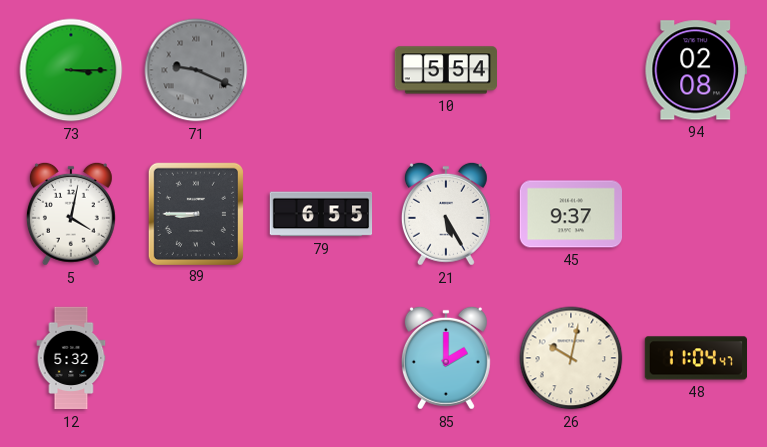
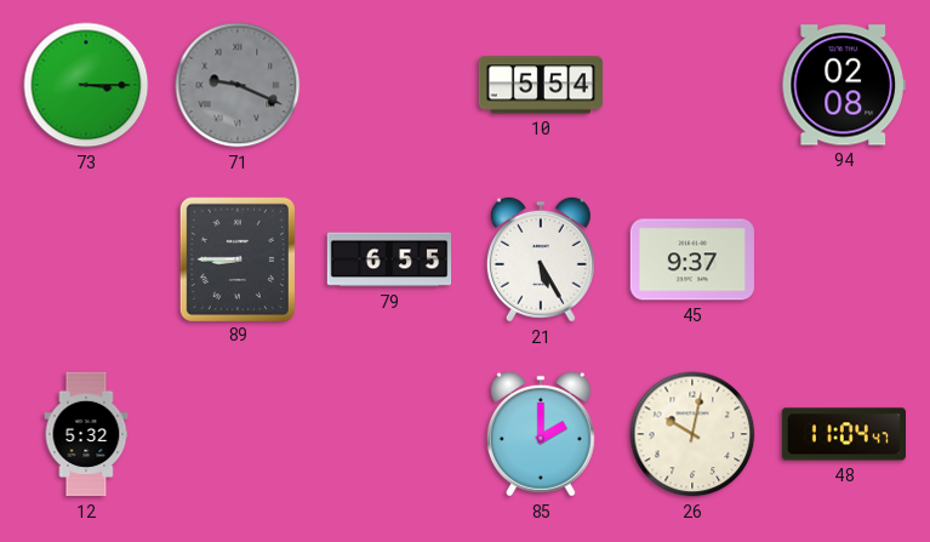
5: 4:02 -> none
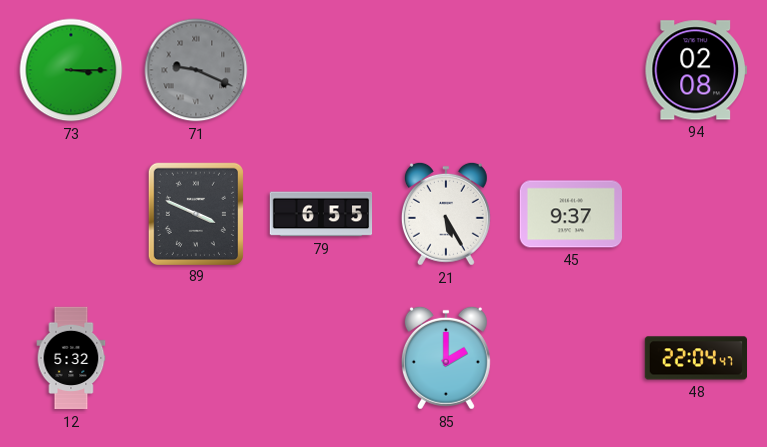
10: 5:54 -> none
89: 8:45 -> 3:49
26: 10:02 -> none
48: 11:04 -> 22:04
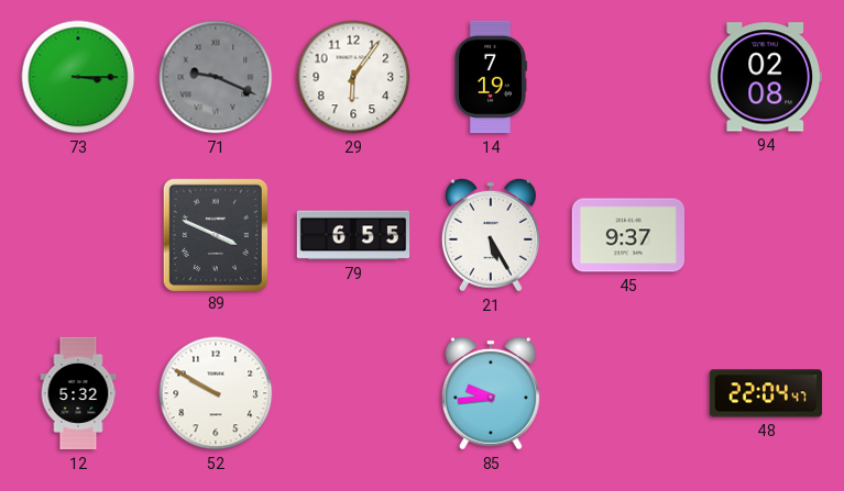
29: none -> 6:06
14: none -> 7:19
52: none -> 9:50
85: 2:00 -> 9:44
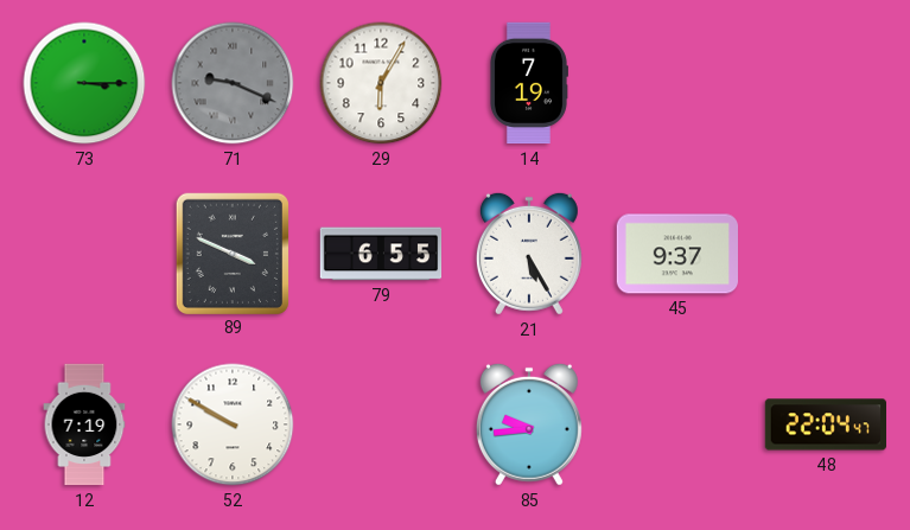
29: 6:06 -> 6:05
94: 02:08 -> none
12: 5:32 -> 7:19
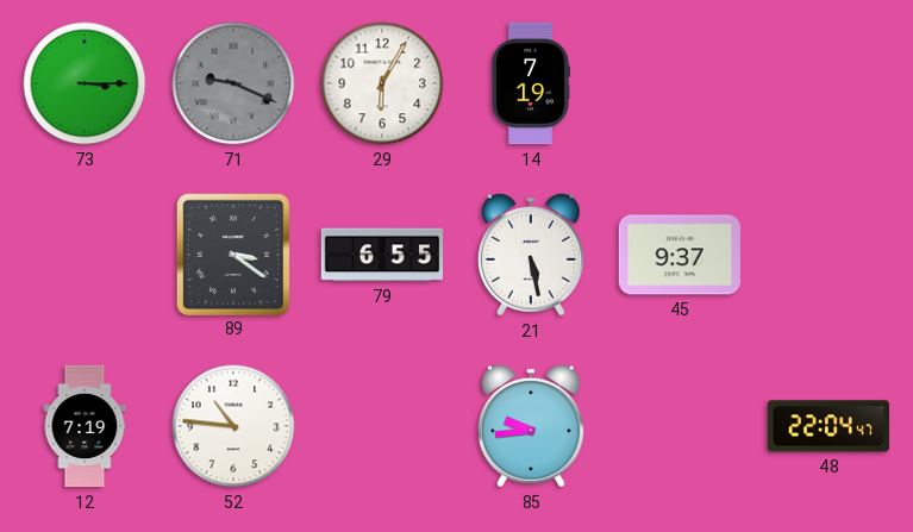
89: 3:49 -> 3:21
21: 5:25 -> 5:28
52: 9:50 -> 10:46
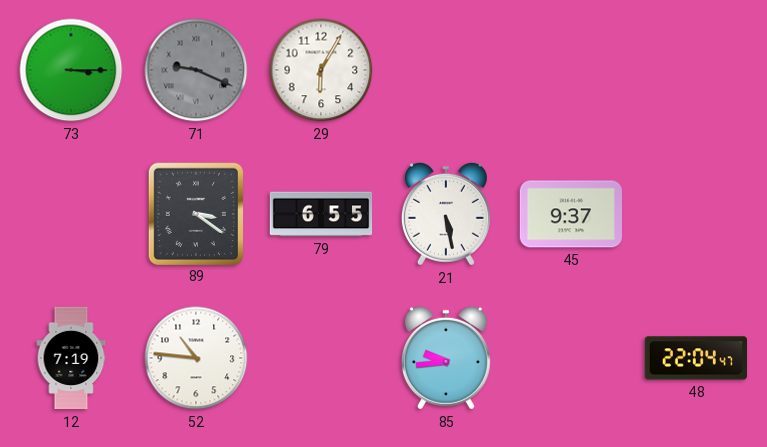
14: 7:19 -> none
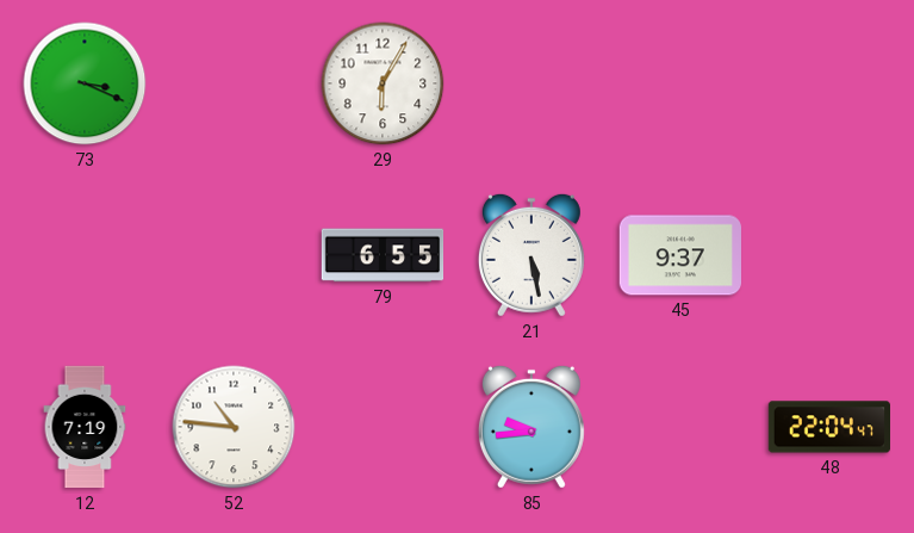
73: 3:15 -> 3:19
71: 9:19 -> none
89: 3:21 -> none
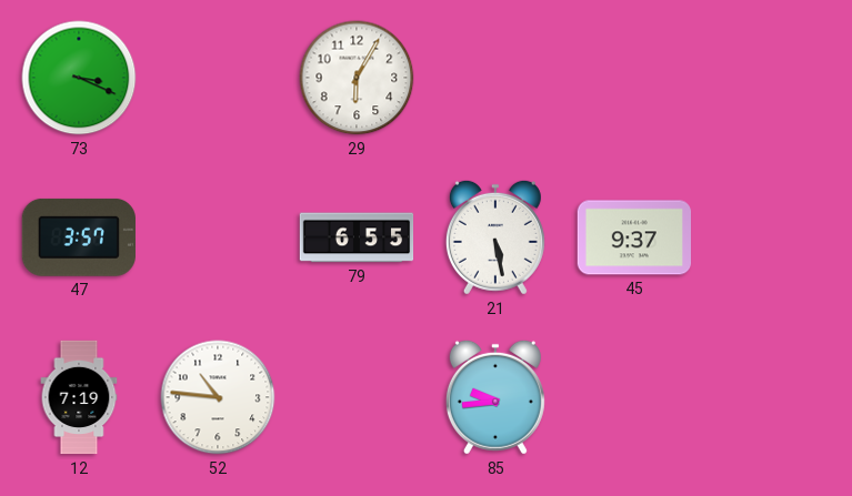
47: none -> 3:57
48: 22:04 -> none
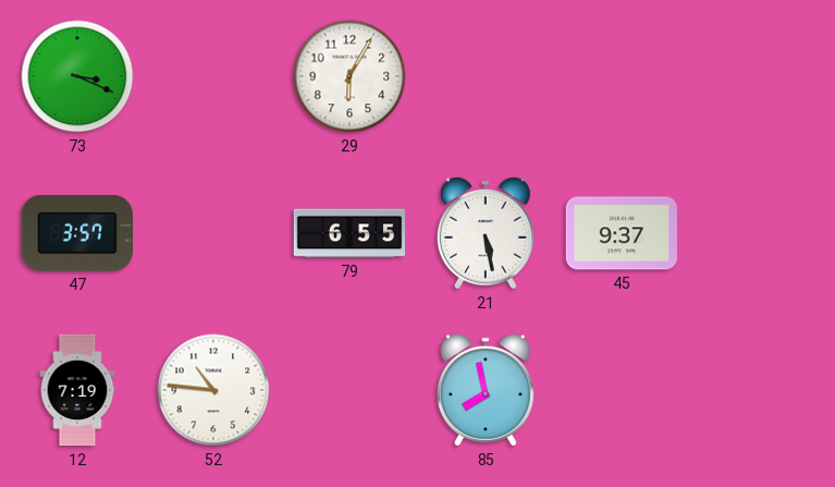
85: 9:44 -> 7:58
